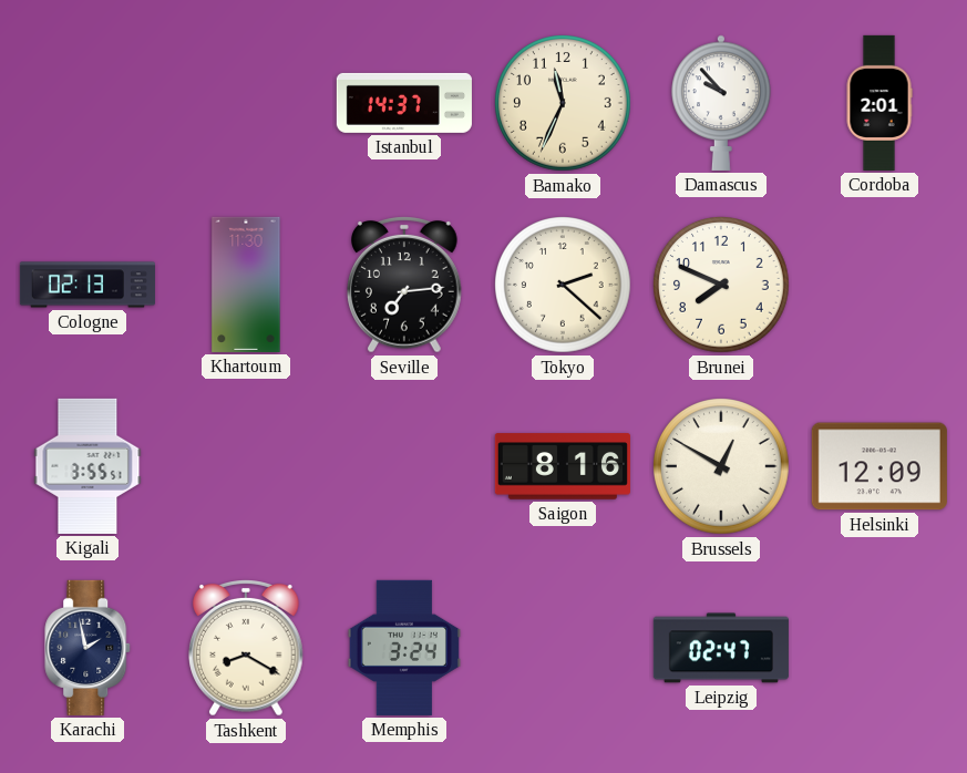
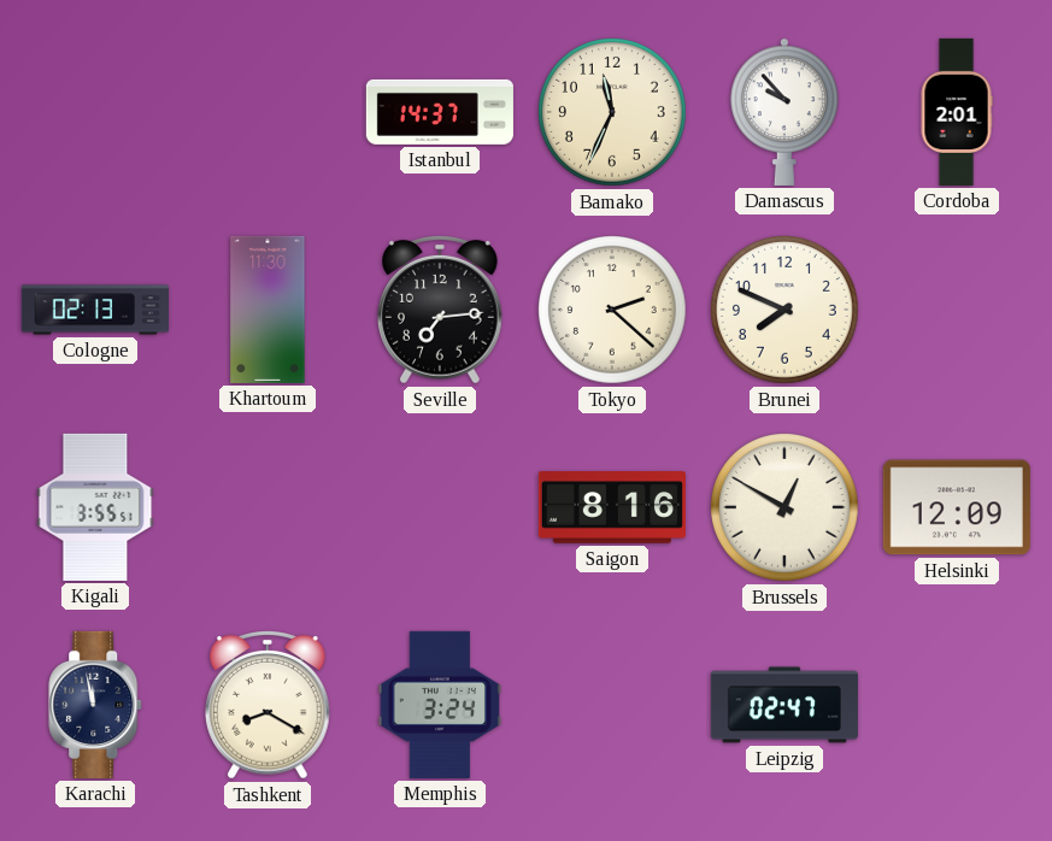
Karachi: 1:58 -> 11:58
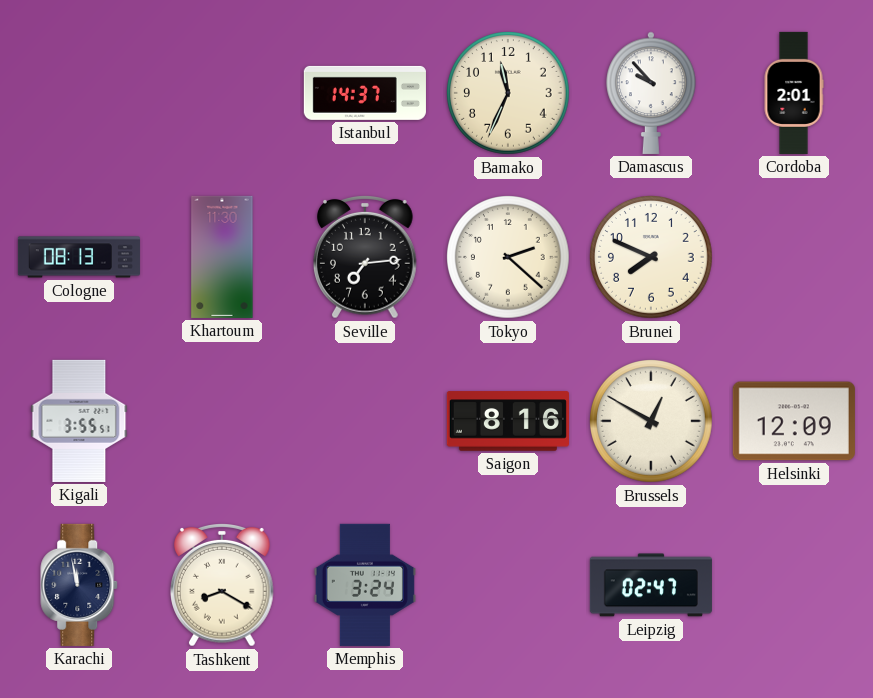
Cologne: 02:13 -> 08:13
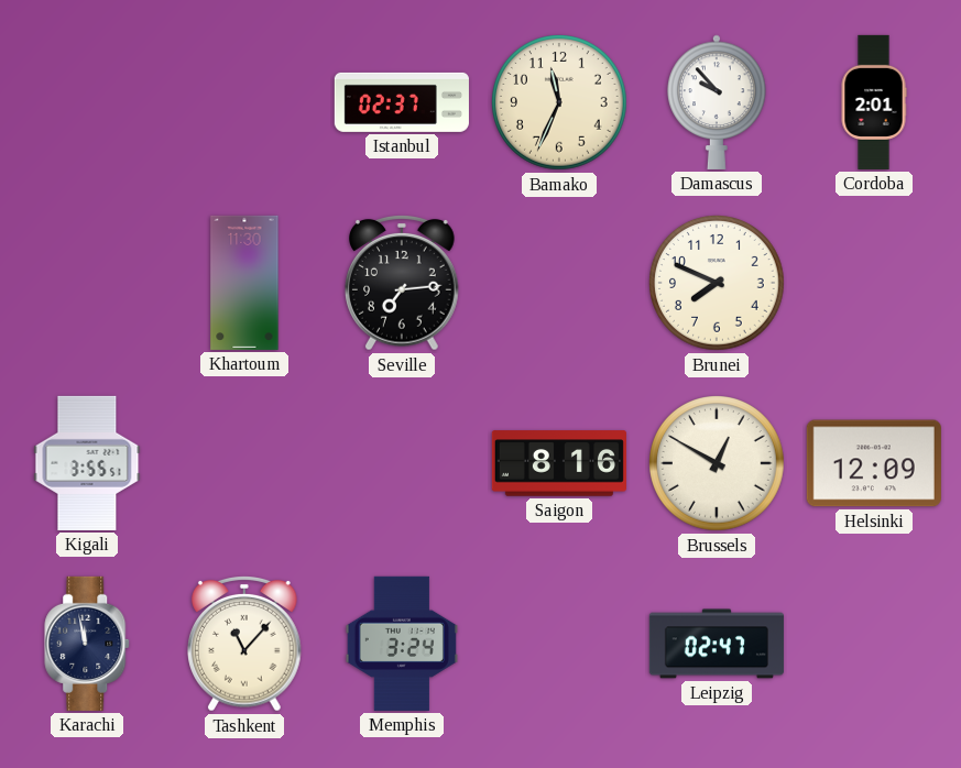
Istanbul: 14:37 -> 02:37
Cologne: 08:13 -> none
Tokyo: 2:22 -> none
Tashkent: 8:20 -> 11:07
